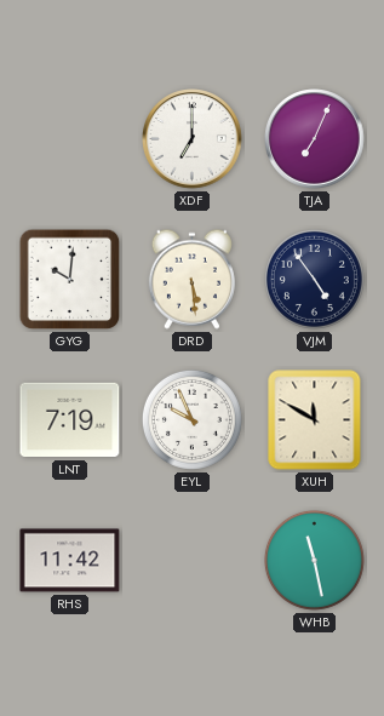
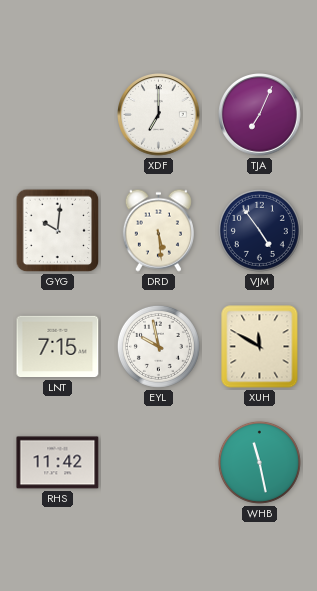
LNT: 7:19 -> 7:15
EYL: 9:56 -> 9:58
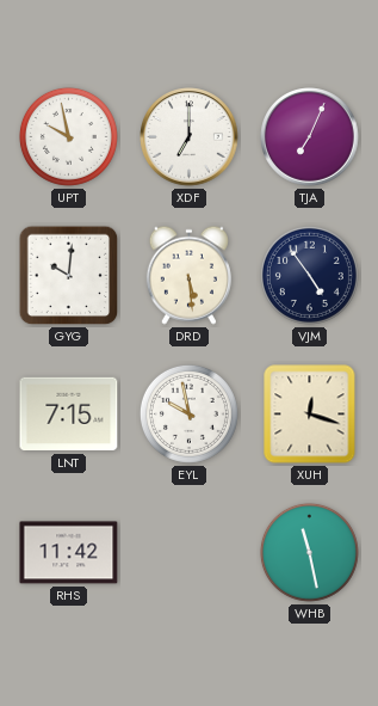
UPT: none -> 9:58
XUH: 11:50 -> 12:18
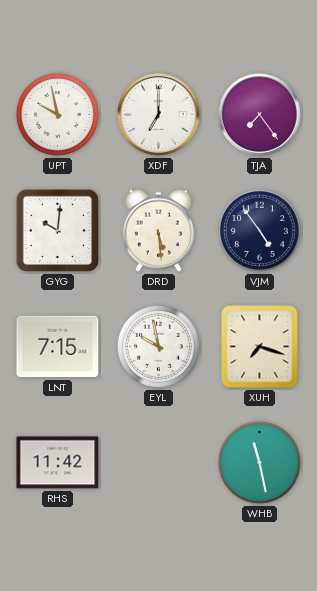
TJA: 7:04 -> 7:24
XUH: 12:18 -> 7:18
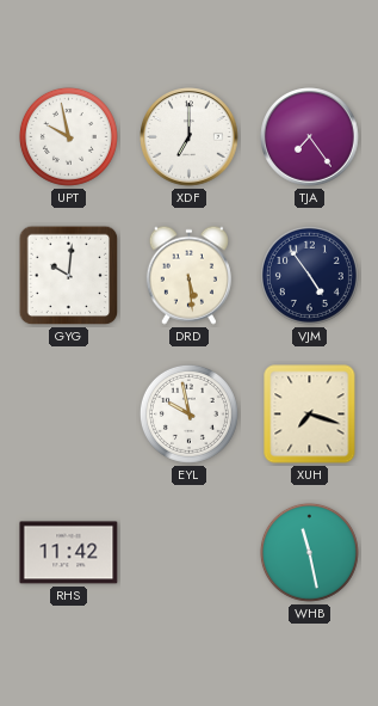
LNT: 7:15 -> none
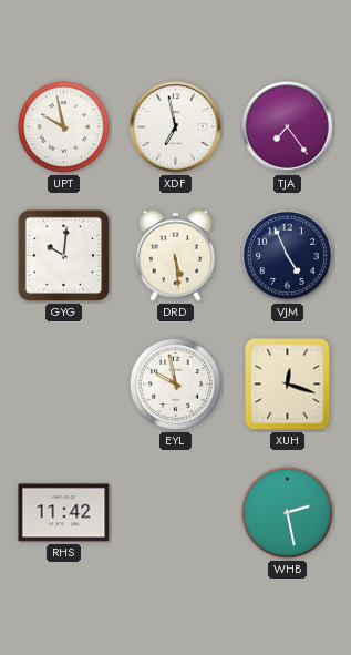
XDF: 7:00 -> 6:58
VJM: 4:54 -> 4:56
XUH: 7:18 -> 12:18
WHB: 11:28 -> 2:28
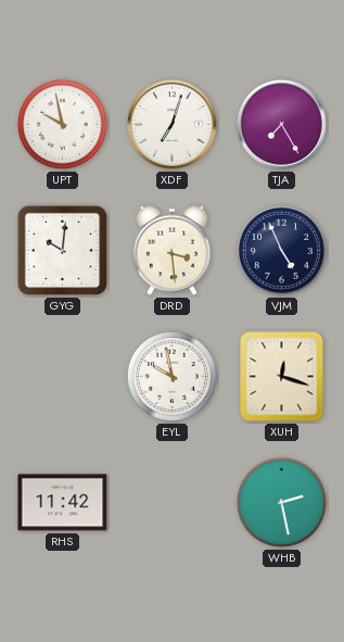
XDF: 6:58 -> 7:03
TJA: 7:24 -> 7:25
DRD: 5:29 -> 3:29
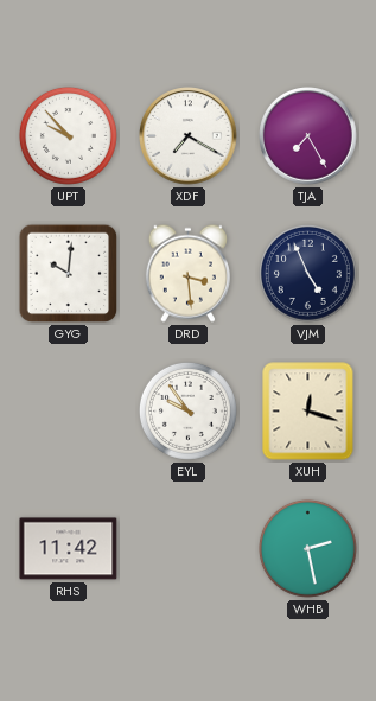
UPT: 9:58 -> 9:53
XDF: 7:03 -> 7:20
EYL: 9:58 -> 9:54
